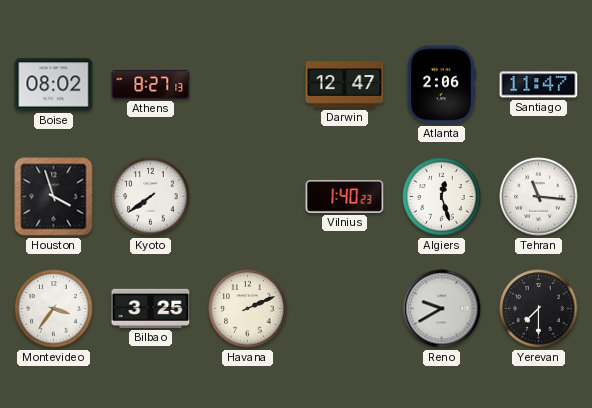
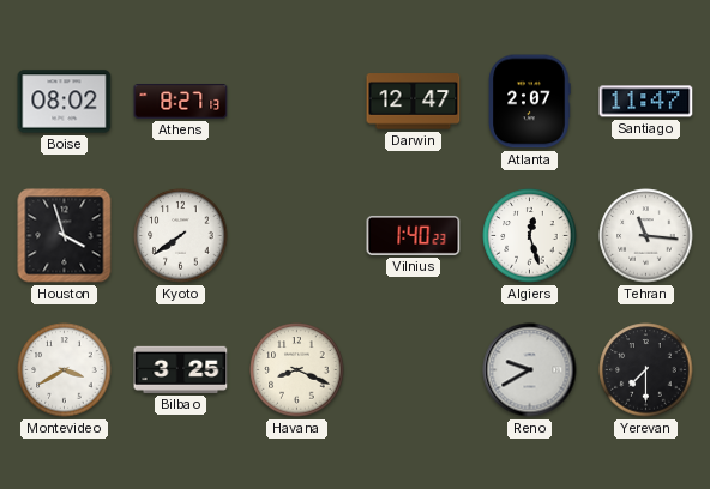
Atlanta: 2:06 -> 2:07
Montevideo: 3:36 -> 3:40
Havana: 2:11 -> 8:19
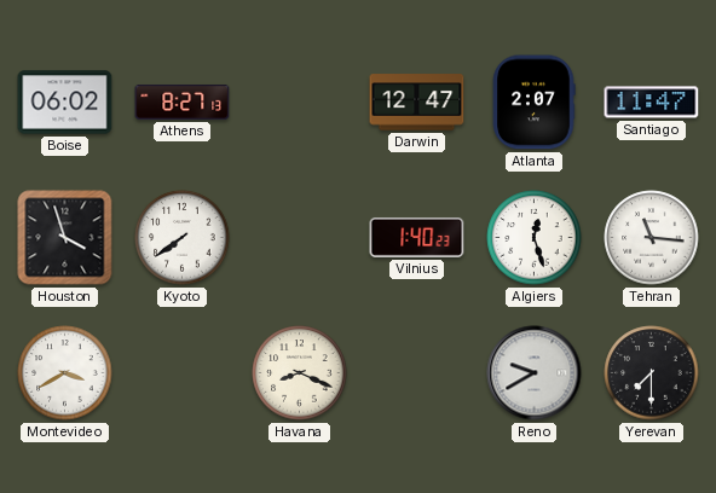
Boise: 08:02 -> 06:02
Bilbao: 3:25 -> none
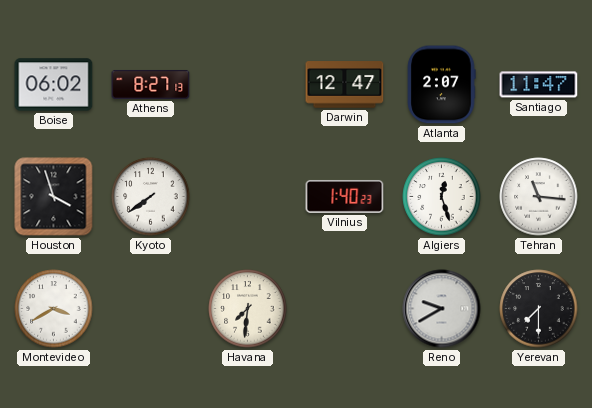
Havana: 8:19 -> 7:31
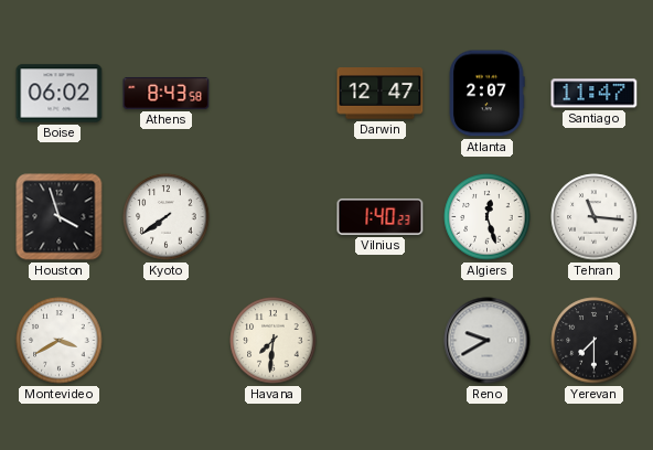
Athens: 8:27 -> 8:43
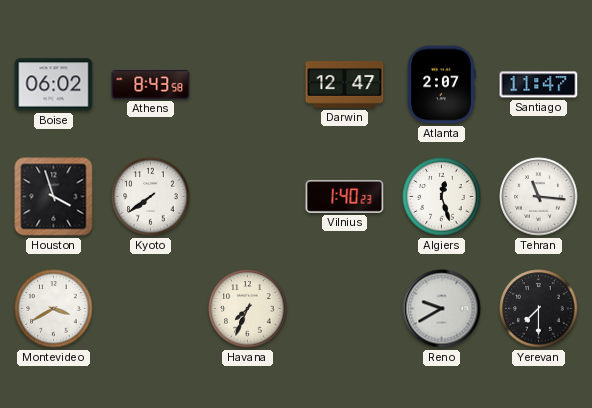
Havana: 7:31 -> 7:34
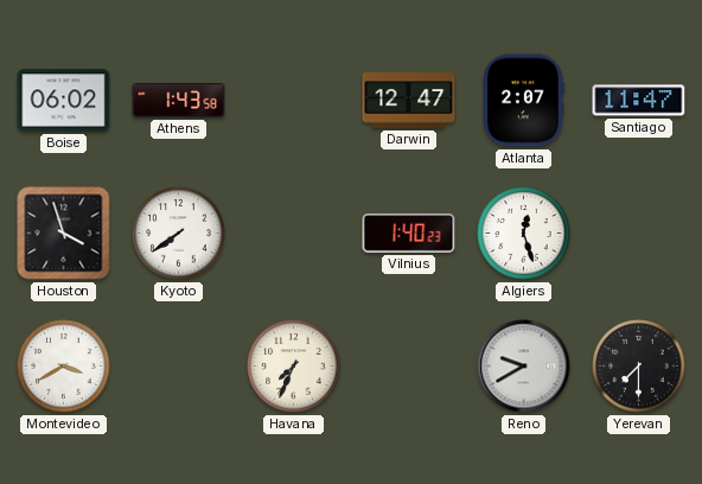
Athens: 8:43 -> 1:43
Tehran: 11:16 -> none
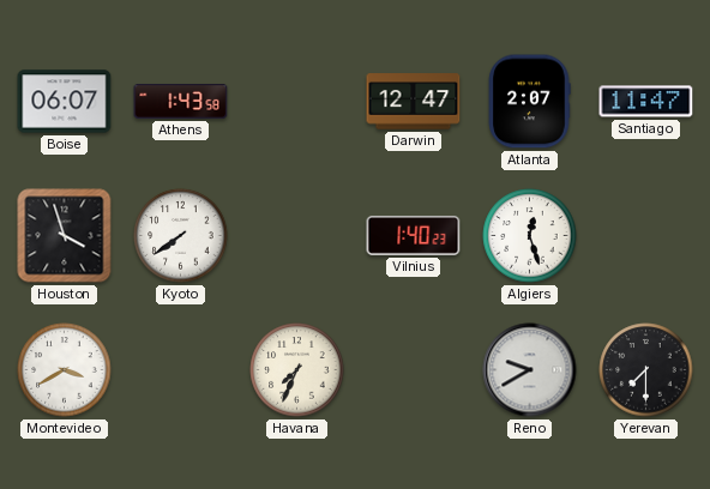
Boise: 06:02 -> 06:07
